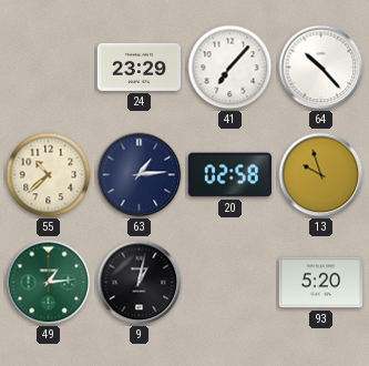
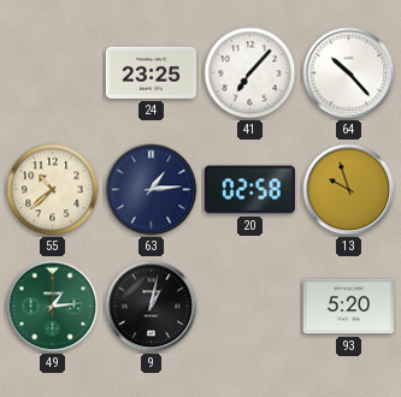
24: 23:29 -> 23:25
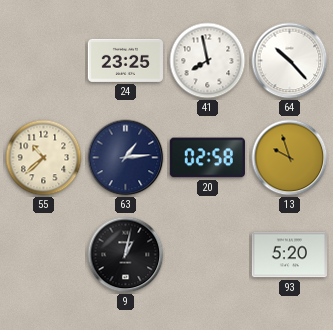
41: 7:07 -> 7:58
49: 1:14 -> none
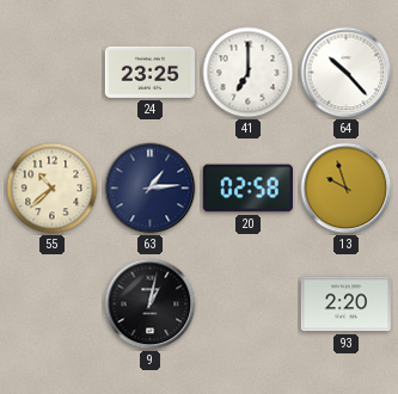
41: 7:58 -> 7:00
93: 5:20 -> 2:20
